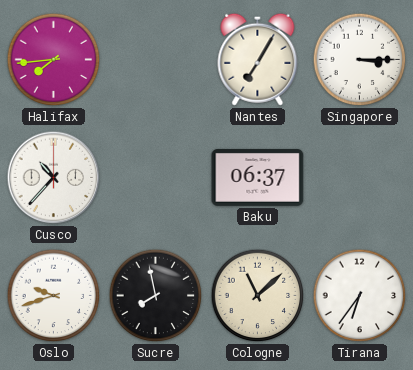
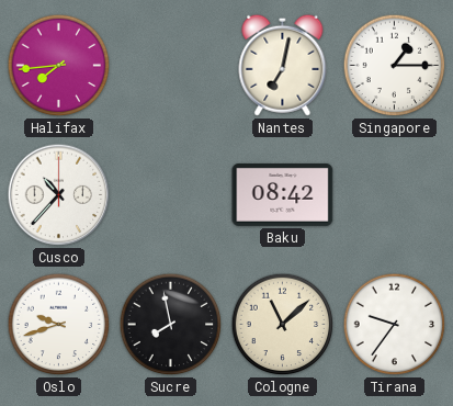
Nantes: 7:05 -> 7:02
Singapore: 3:15 -> 1:15
Baku: 06:37 -> 08:42
Tirana: 6:36 -> 9:36
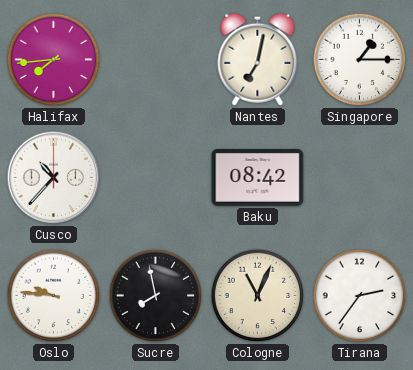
Oslo: 9:42 -> 9:46
Cologne: 11:08 -> 11:04
Tirana: 9:36 -> 2:36
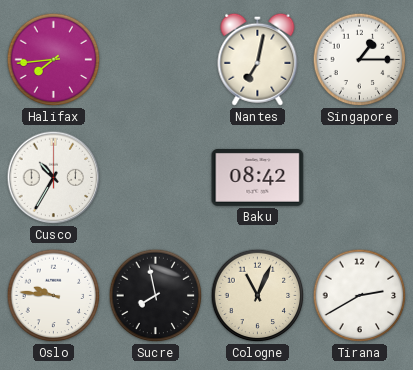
Cusco: 10:37 -> 10:35
Tirana: 2:36 -> 2:40
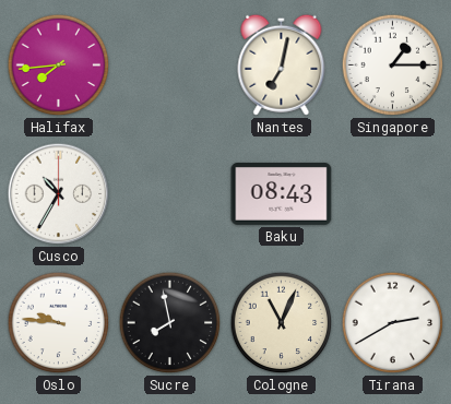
Baku: 08:42 -> 08:43
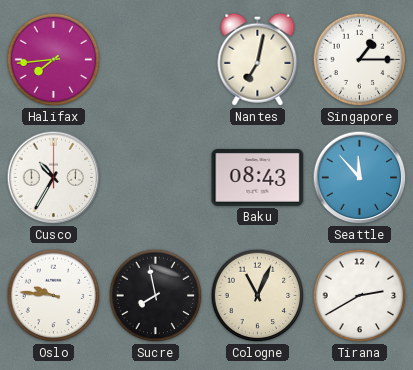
Seattle: none -> 11:53
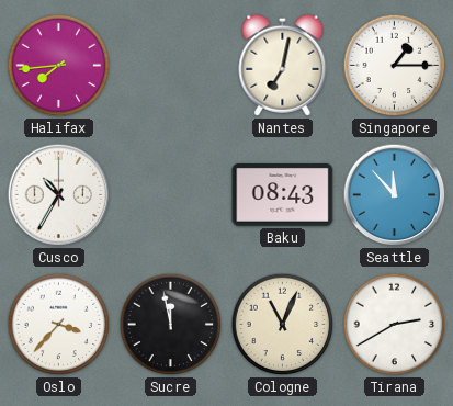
Oslo: 9:46 -> 3:37
Sucre: 7:58 -> 11:58
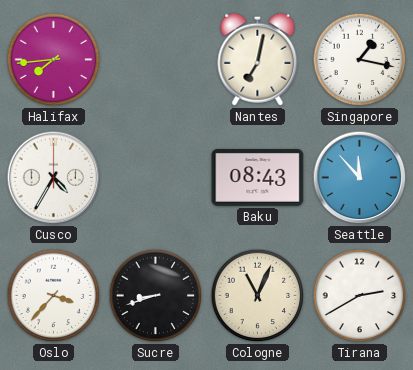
Singapore: 1:15 -> 1:17
Cusco: 10:35 -> 4:35
Sucre: 11:58 -> 8:42
